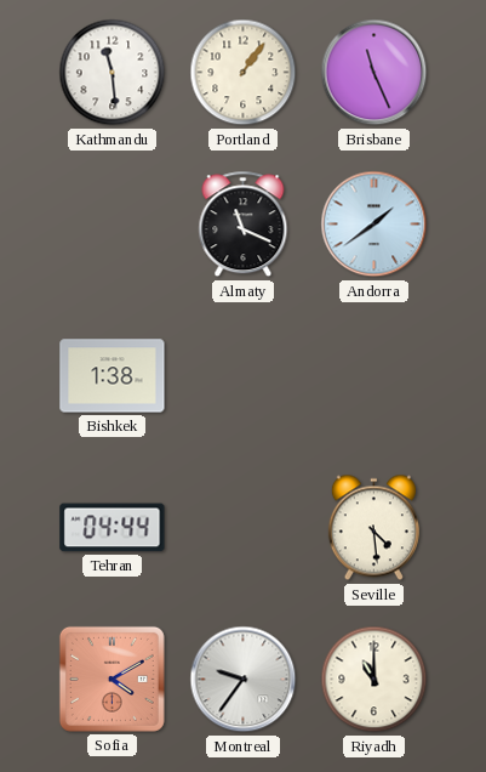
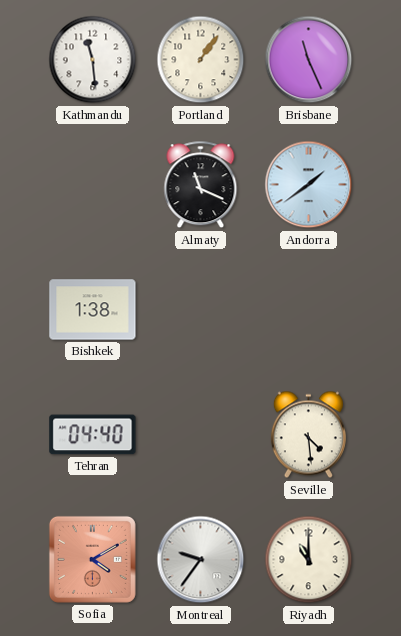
Tehran: 04:44 -> 04:40
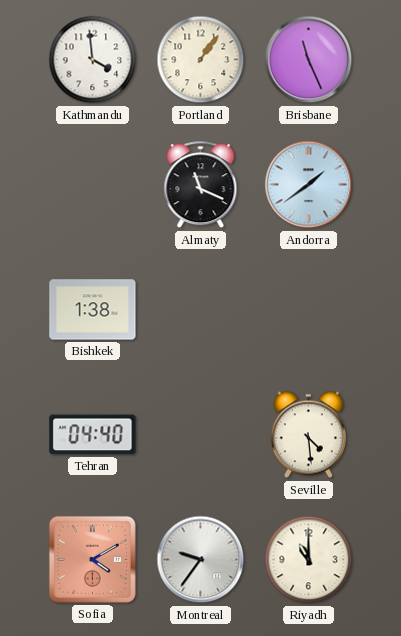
Kathmandu: 11:29 -> 3:59
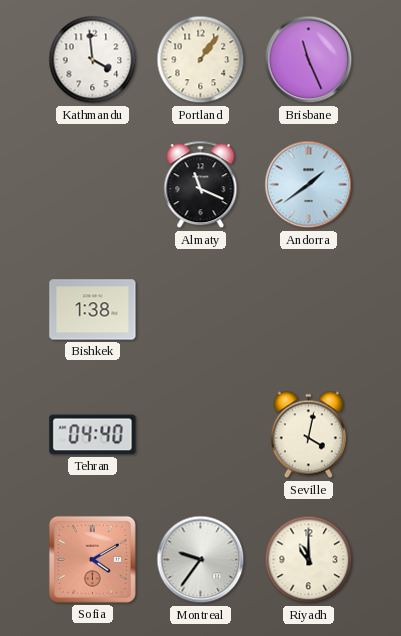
Seville: 4:29 -> 4:02
